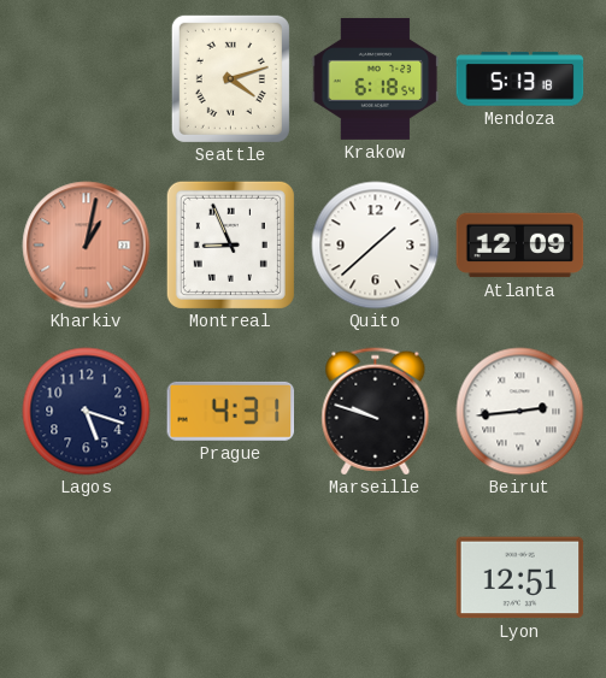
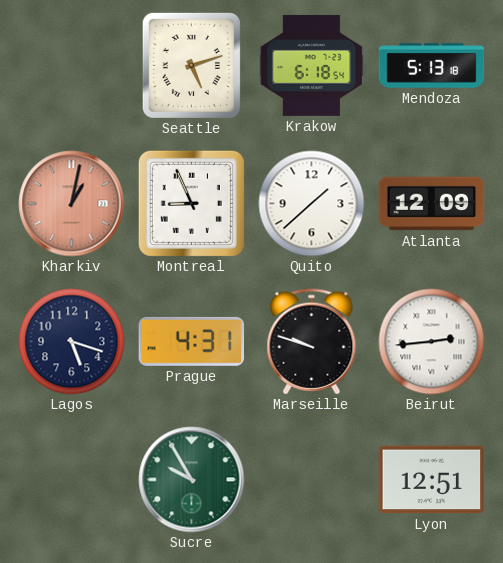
Seattle: 4:12 -> 5:12
Sucre: none -> 9:55
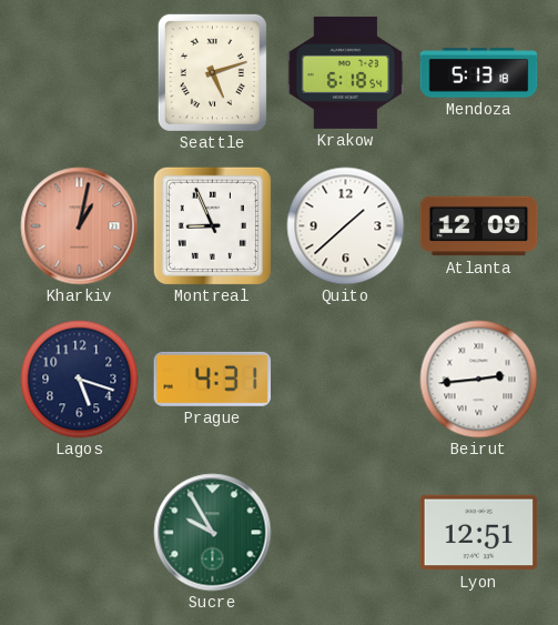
Marseille: 9:48 -> none
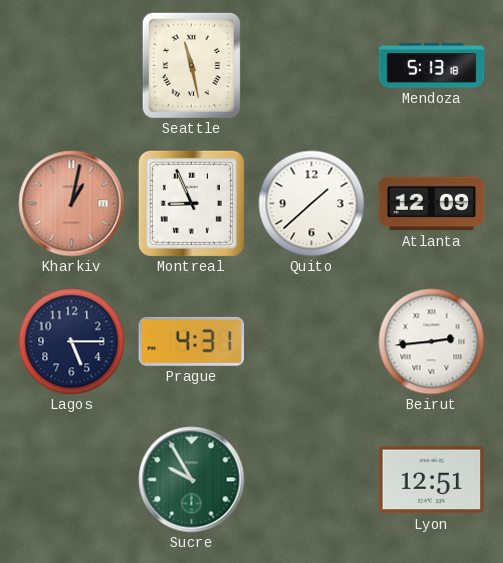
Seattle: 5:12 -> 11:28
Krakow: 6:18 -> none
Lagos: 5:18 -> 5:15
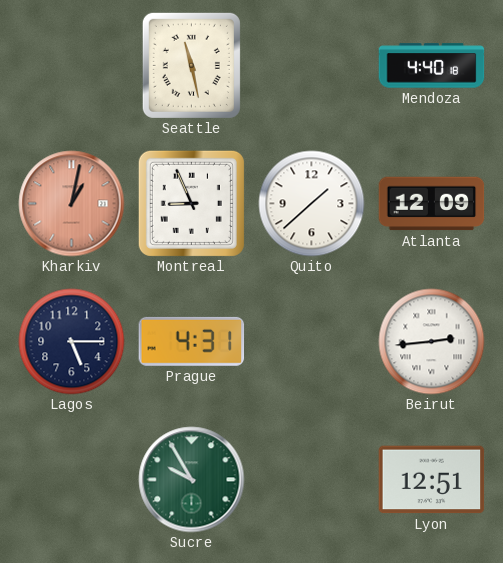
Mendoza: 5:13 -> 4:40
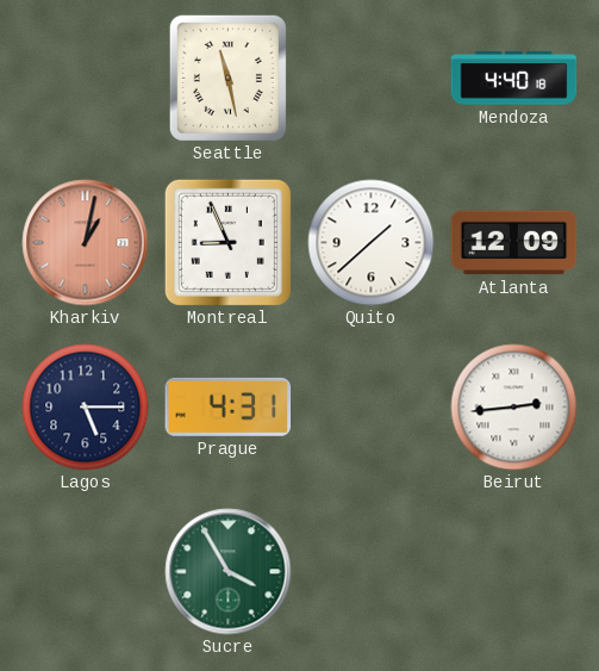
Sucre: 9:55 -> 3:55
Lyon: 12:51 -> none
